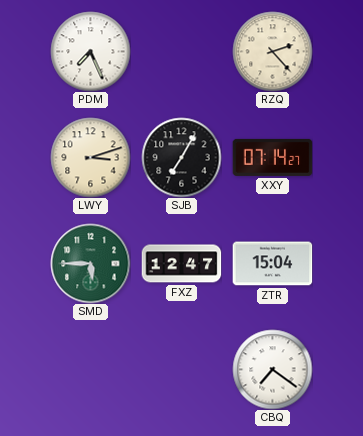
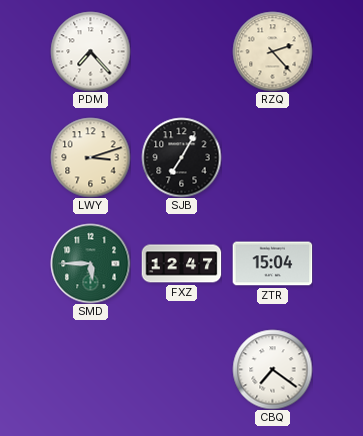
PDM: 7:26 -> 7:23
XXY: 07:14 -> none
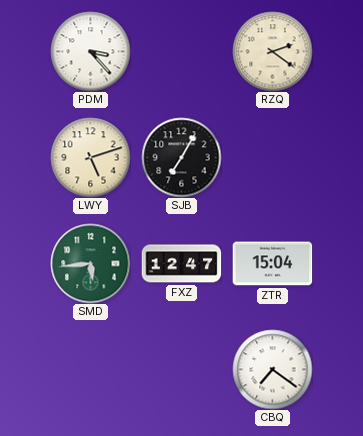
PDM: 7:23 -> 3:23
RZQ: 2:23 -> 2:21
LWY: 3:12 -> 5:12
SMD: 5:45 -> 5:44
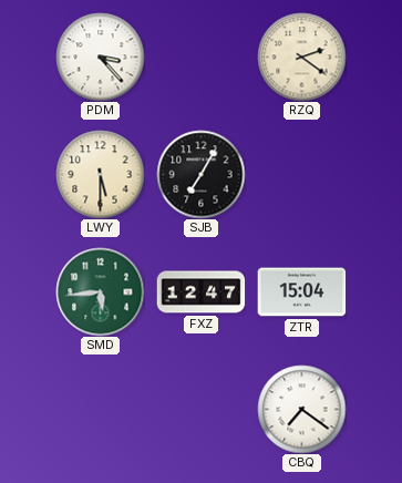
LWY: 5:12 -> 5:30
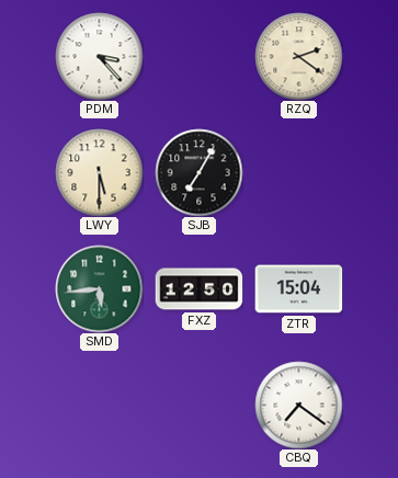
FXZ: 12:47 -> 12:50
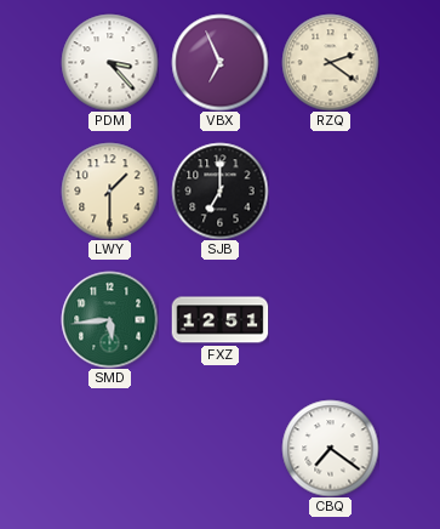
VBX: none -> 6:56
LWY: 5:30 -> 1:30
SJB: 7:05 -> 7:00
FXZ: 12:50 -> 12:51
ZTR: 15:04 -> none
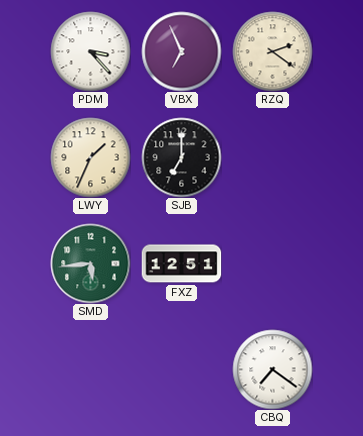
LWY: 1:30 -> 1:34
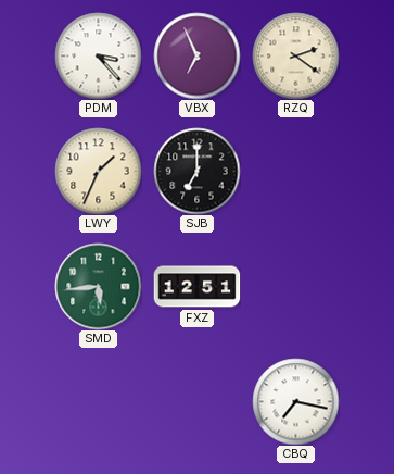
CBQ: 7:21 -> 7:17
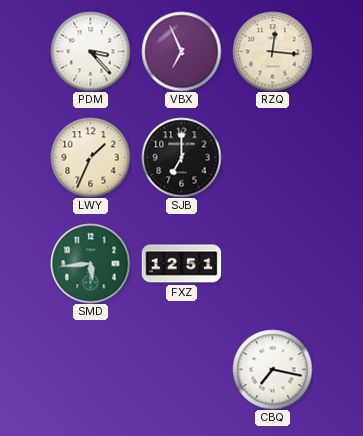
RZQ: 2:21 -> 12:16
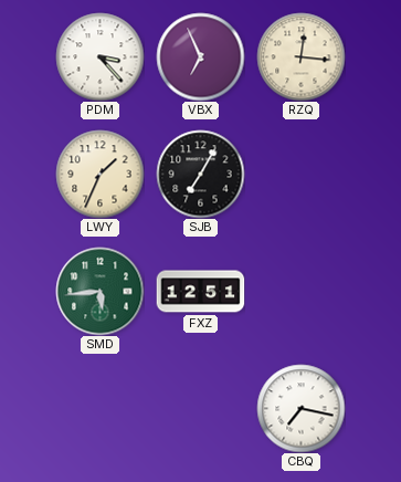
SJB: 7:00 -> 7:05
